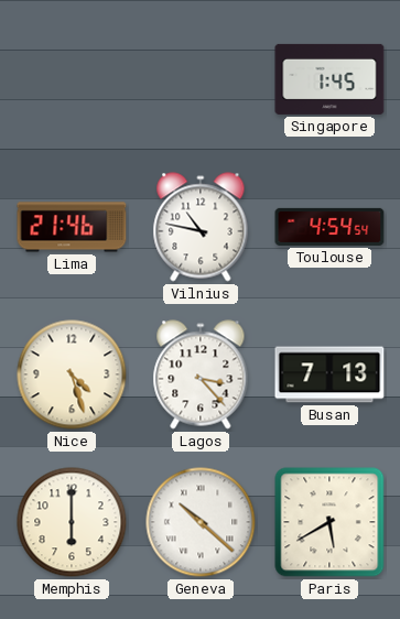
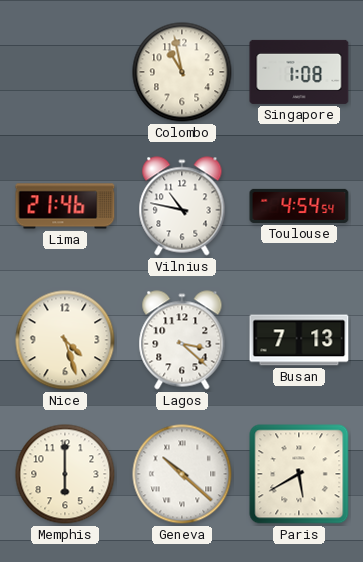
Colombo: none -> 10:58
Singapore: 1:45 -> 1:08
Lagos: 3:23 -> 3:22
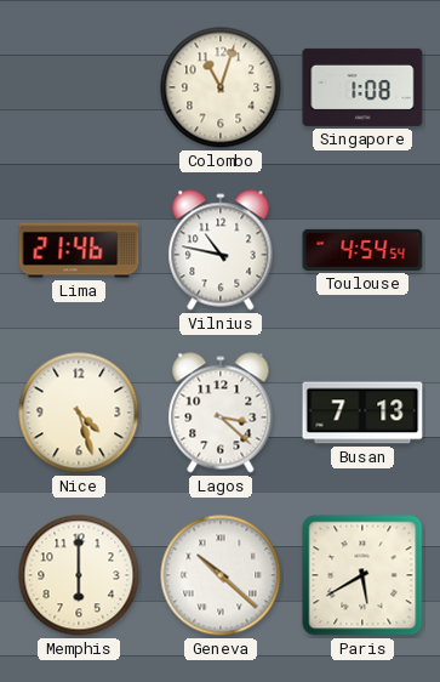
Colombo: 10:58 -> 11:03
